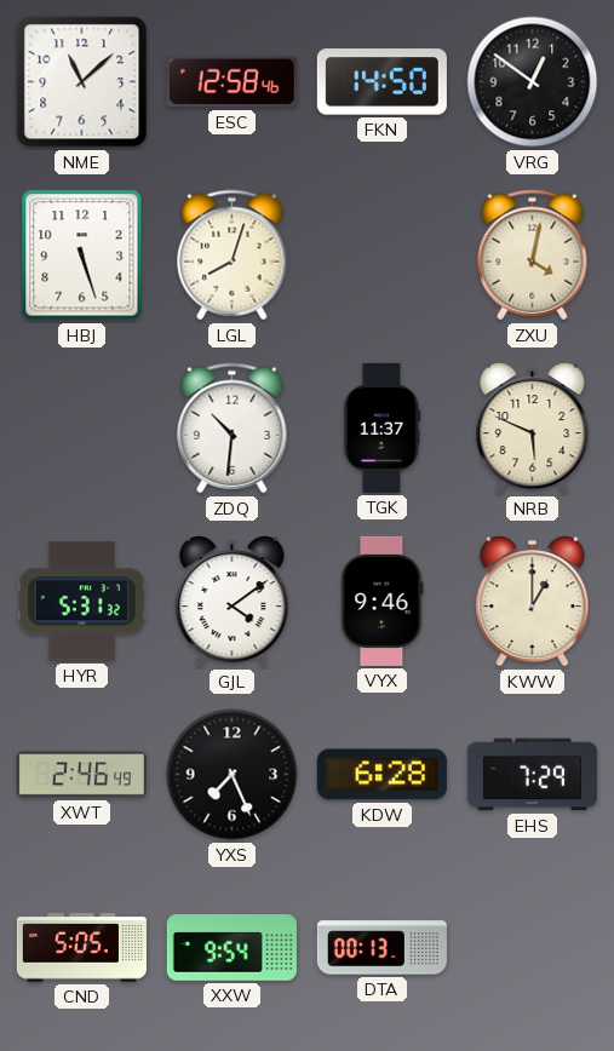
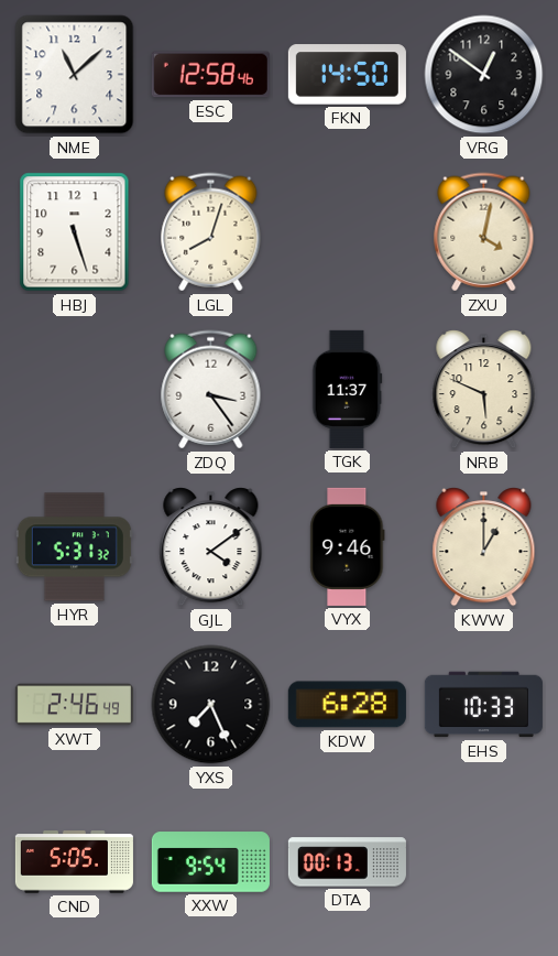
ZDQ: 10:31 -> 3:24
EHS: 7:29 -> 10:33
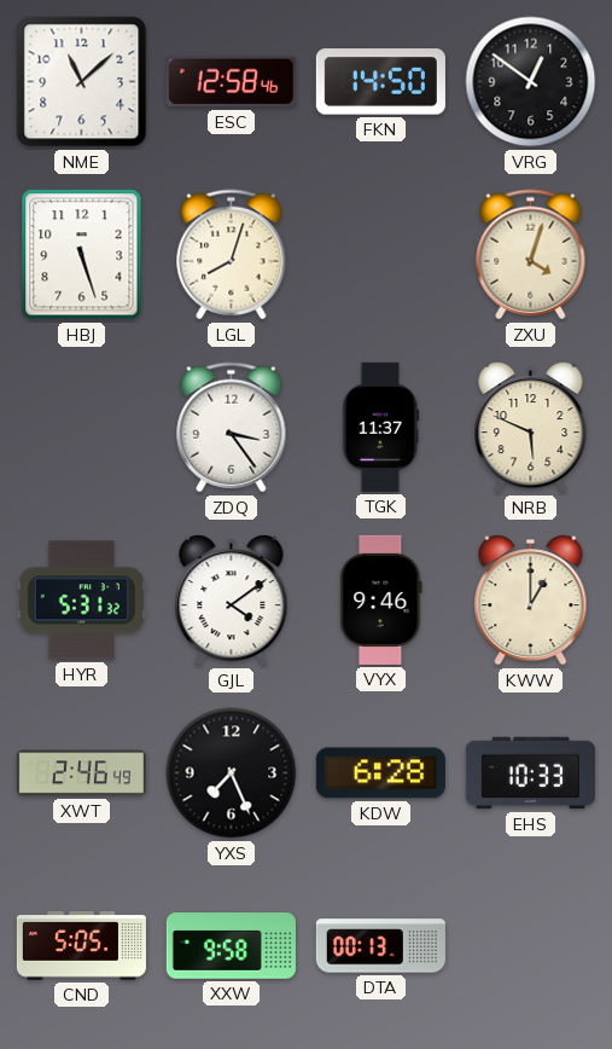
ZXU: 4:02 -> 4:03
XXW: 9:54 -> 9:58
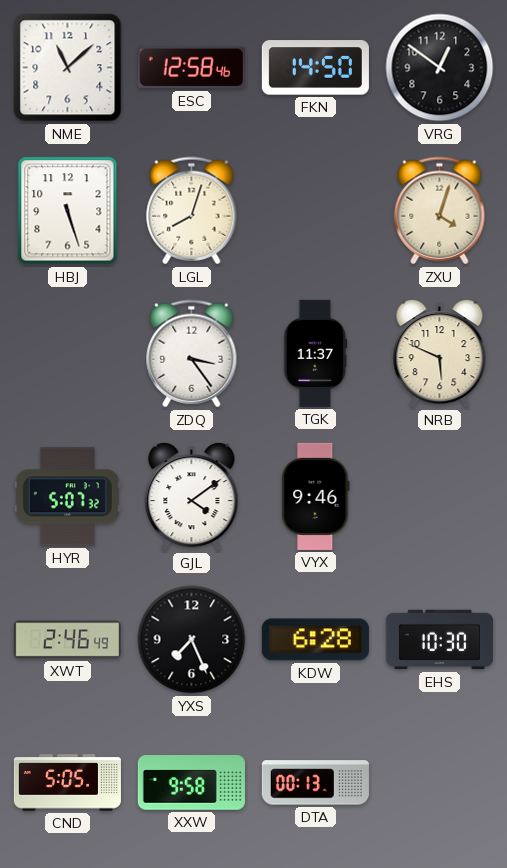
HYR: 5:31 -> 5:07
KWW: 1:00 -> none
EHS: 10:33 -> 10:30
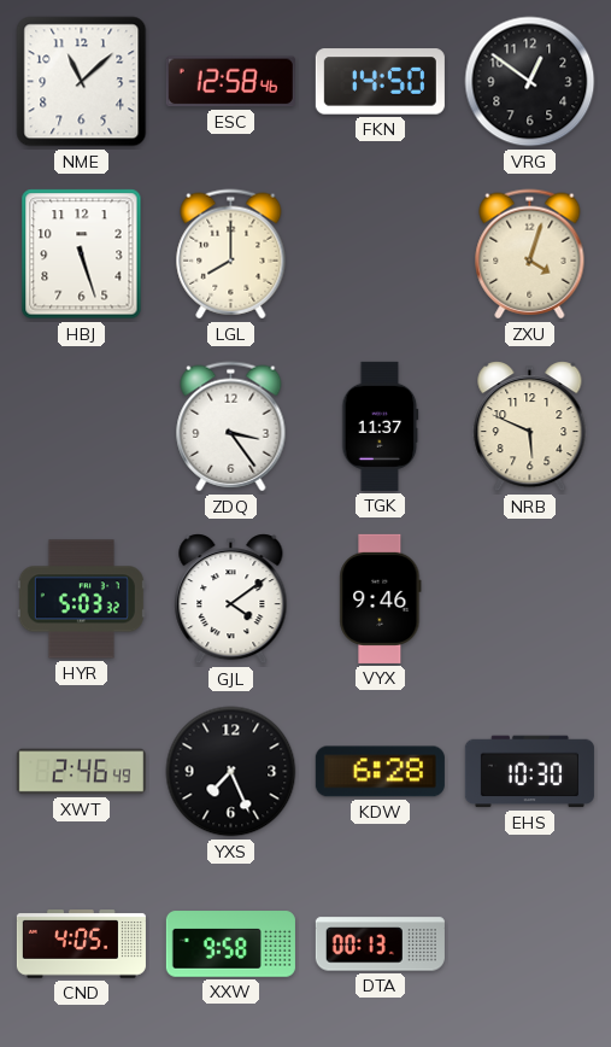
LGL: 8:03 -> 8:00
HYR: 5:07 -> 5:03
CND: 5:05 -> 4:05
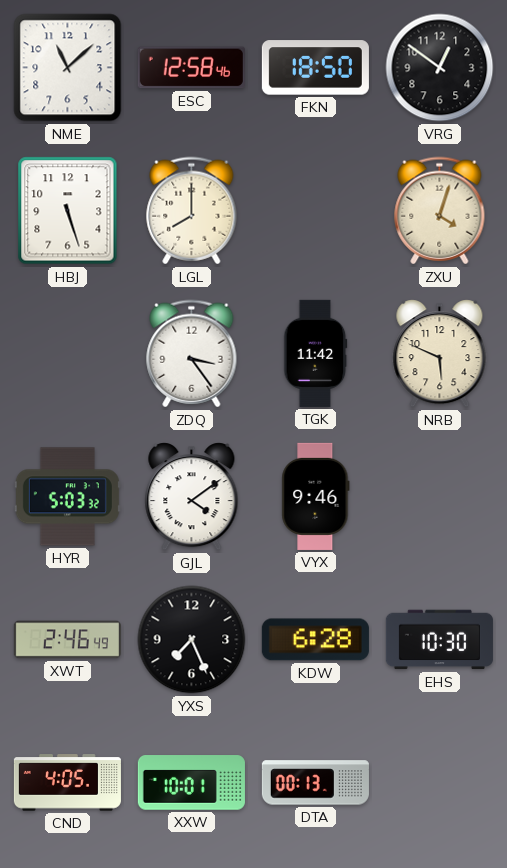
FKN: 14:50 -> 18:50
TGK: 11:37 -> 11:42
XXW: 9:58 -> 10:01
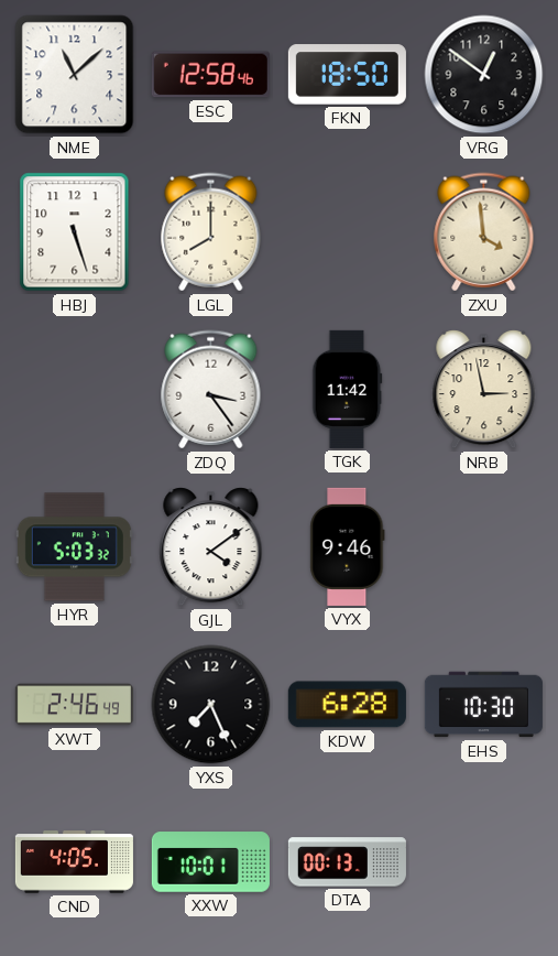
ZXU: 4:03 -> 3:59
NRB: 5:49 -> 2:58
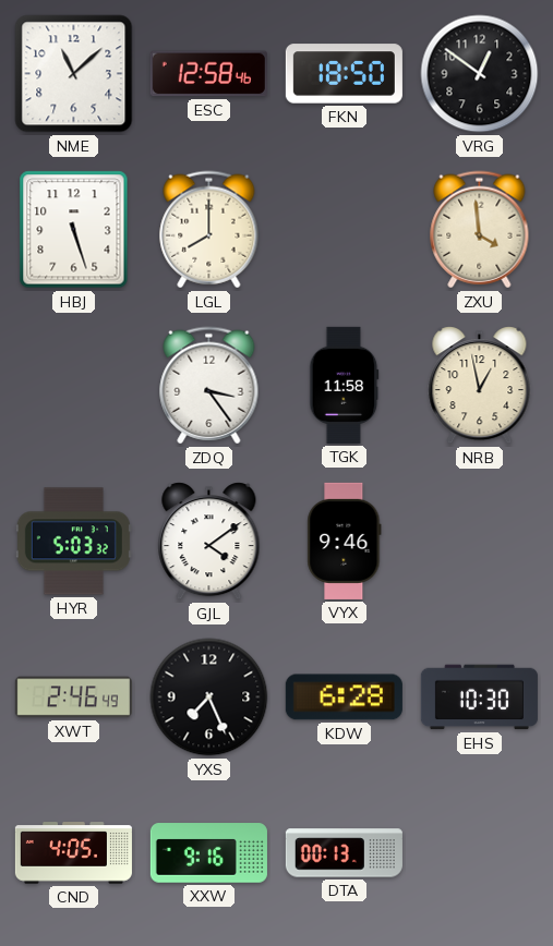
TGK: 11:42 -> 11:58
NRB: 2:58 -> 12:58
XXW: 10:01 -> 9:16
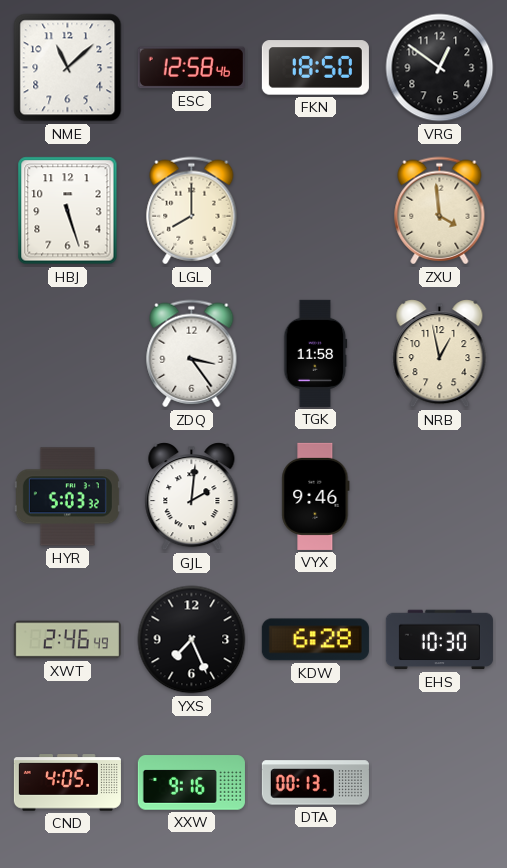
GJL: 4:09 -> 2:01
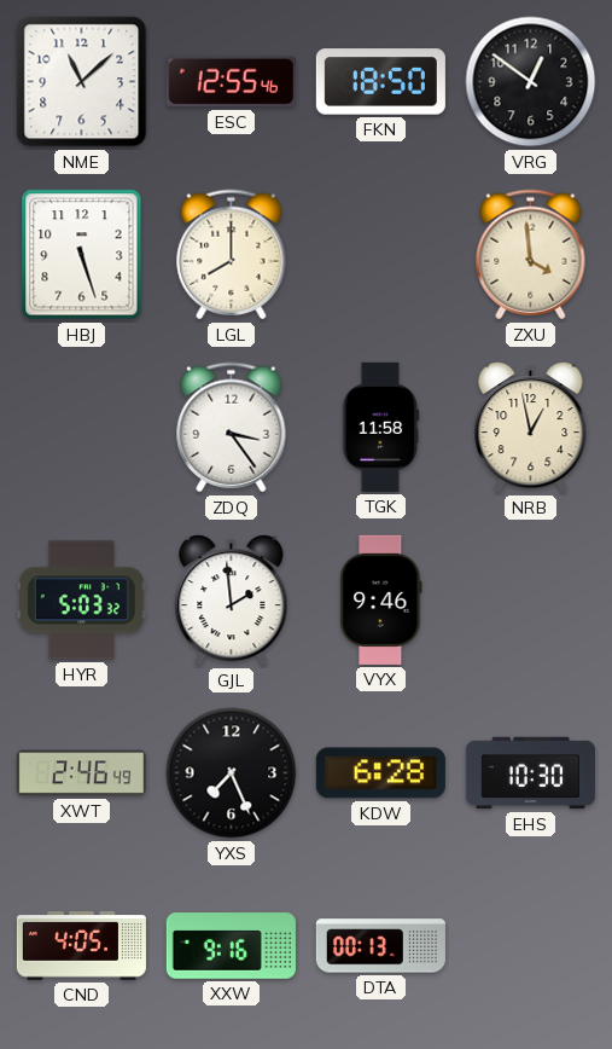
ESC: 12:58 -> 12:55
GJL: 2:01 -> 1:59
